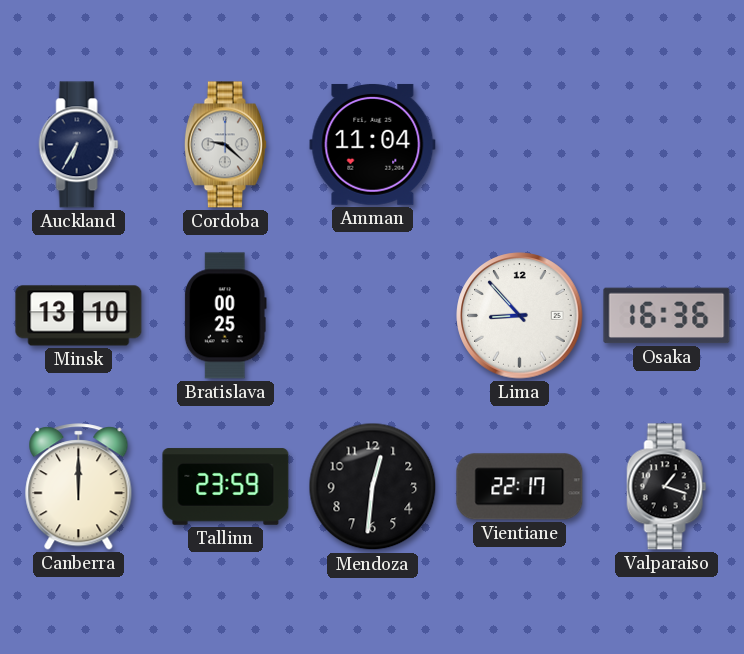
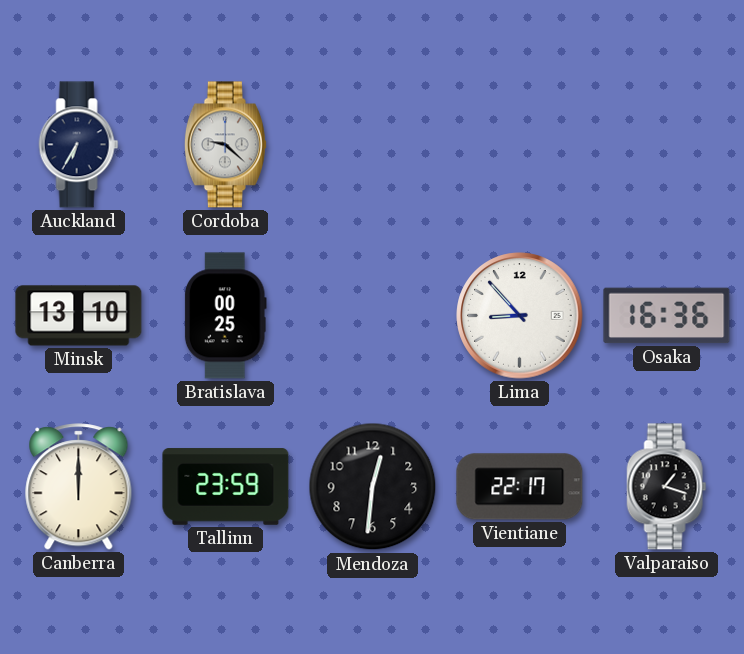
Amman: 11:04 -> none
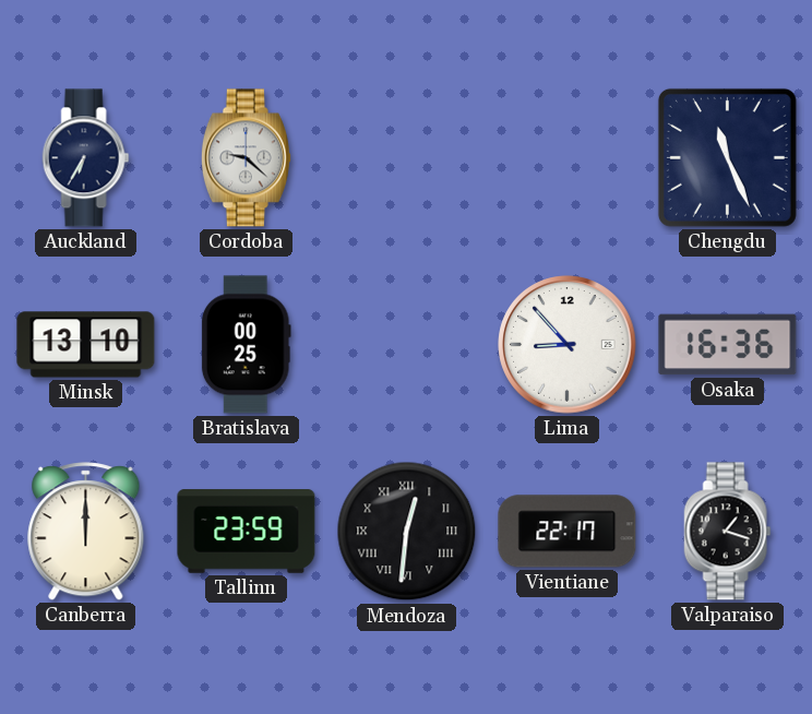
Chengdu: none -> 11:26
Mendoza numerals: Arabic -> Roman
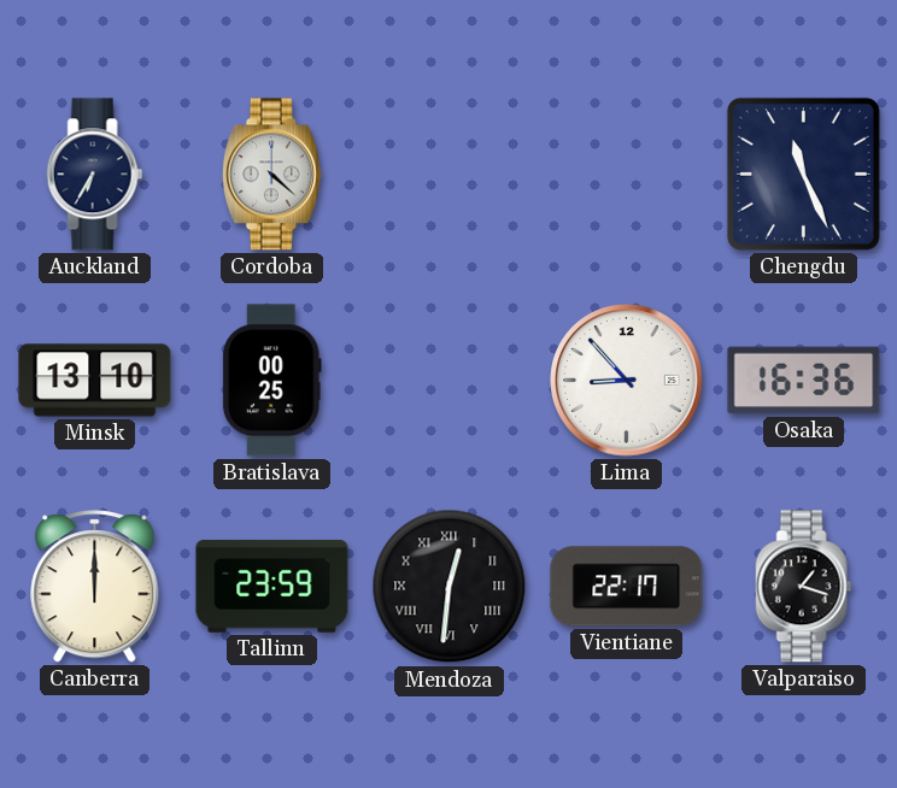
Cordoba: 9:22 -> 4:22
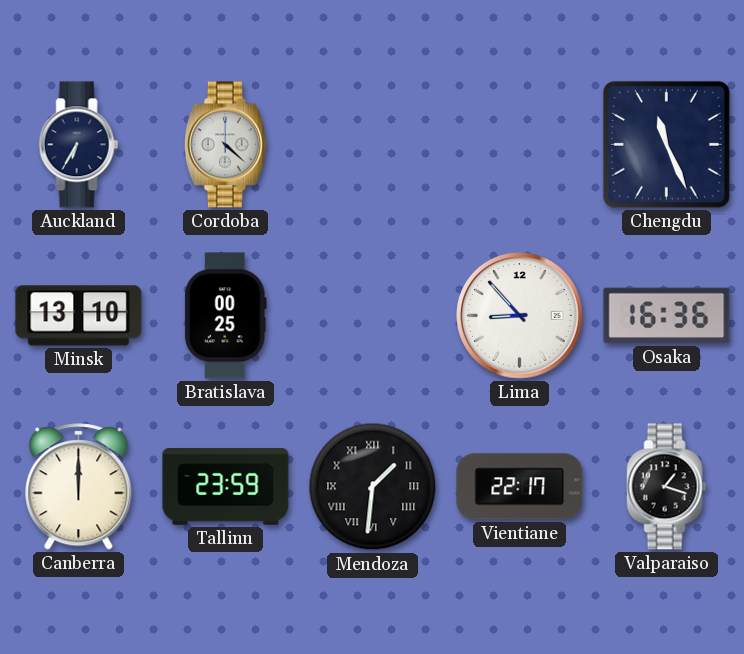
Mendoza: 12:31 -> 1:31
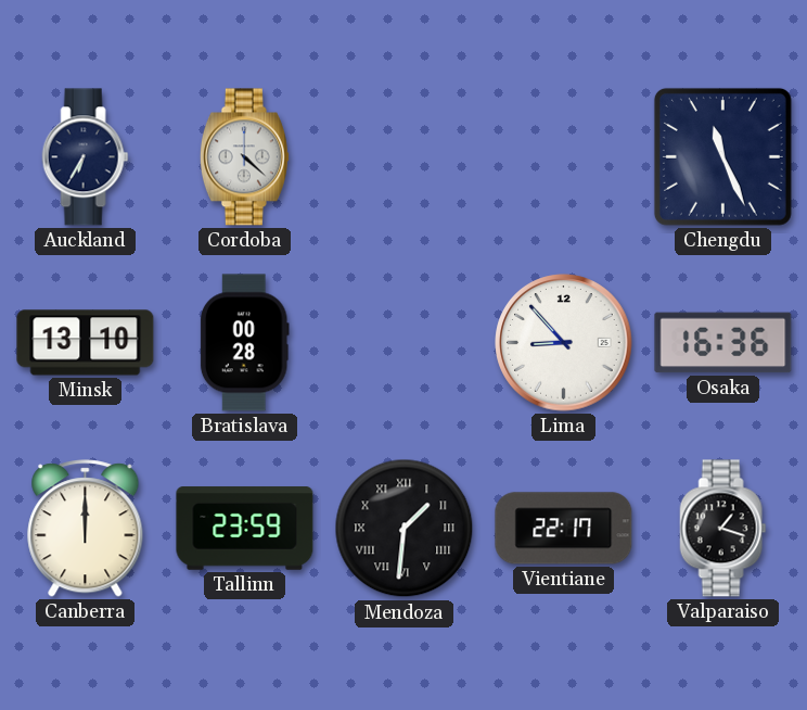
Bratislava: 00:25 -> 00:28
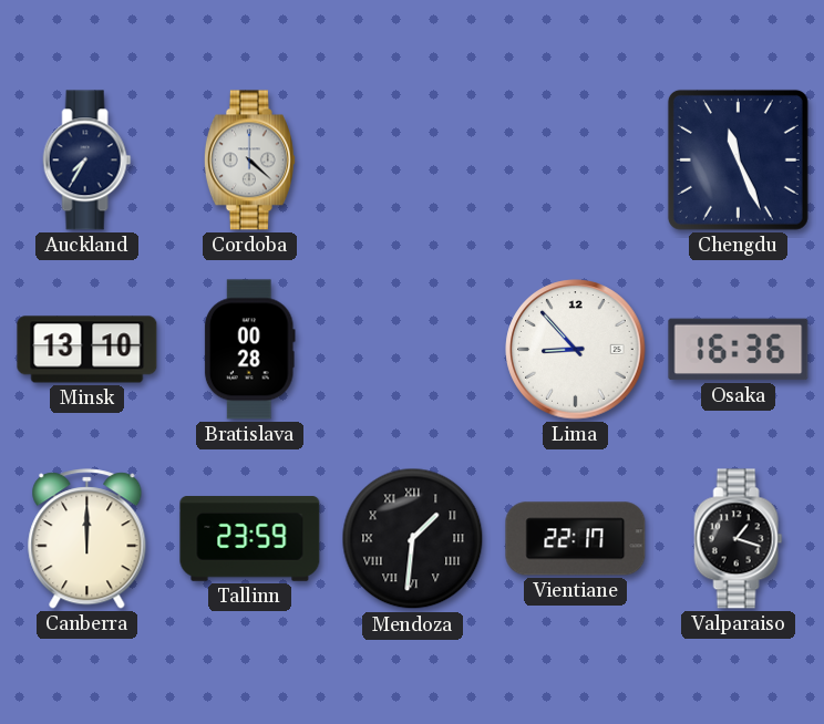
Auckland: 6:35 -> 7:35
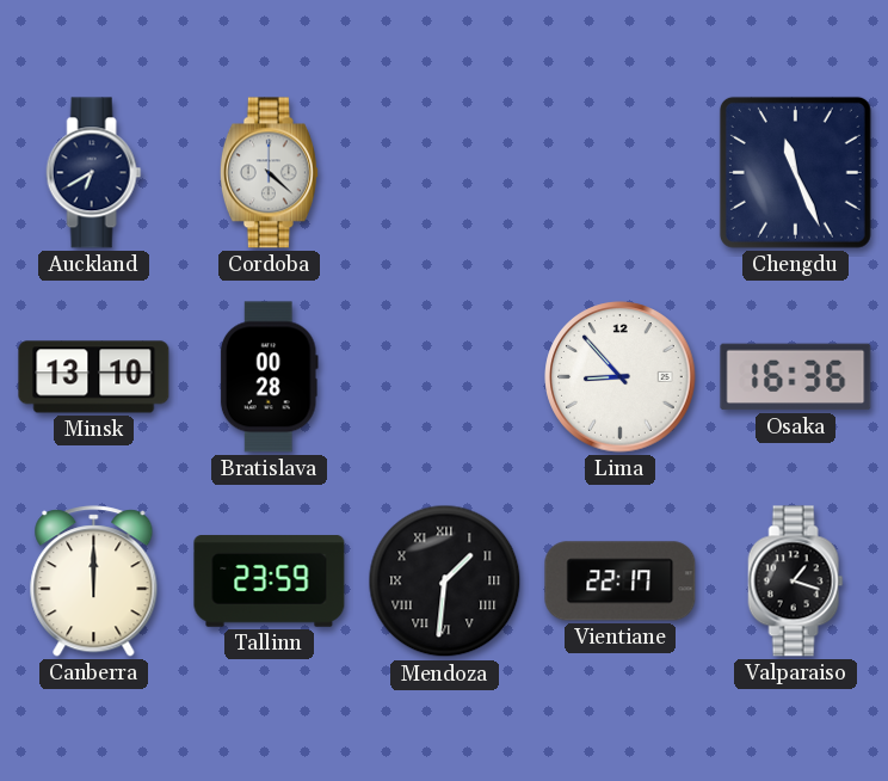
Auckland: 7:35 -> 6:40
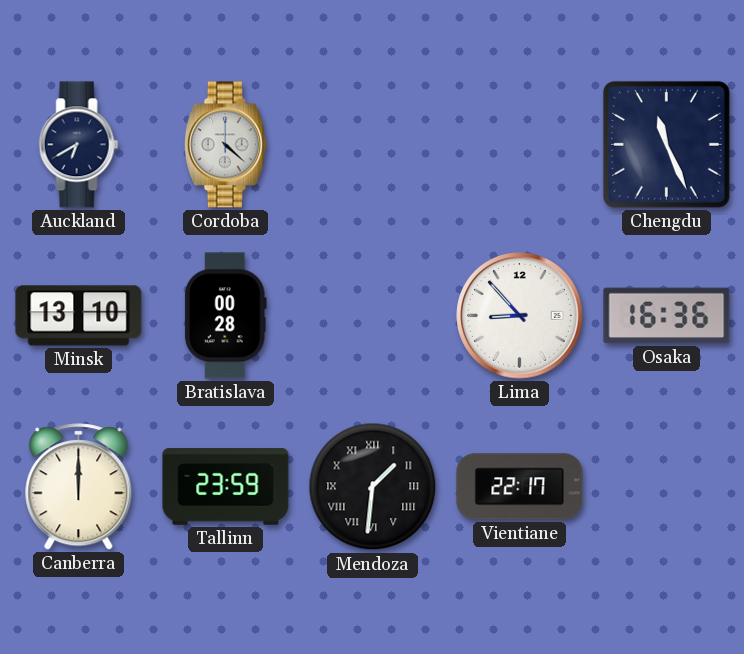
Valparaiso: 1:18 -> none
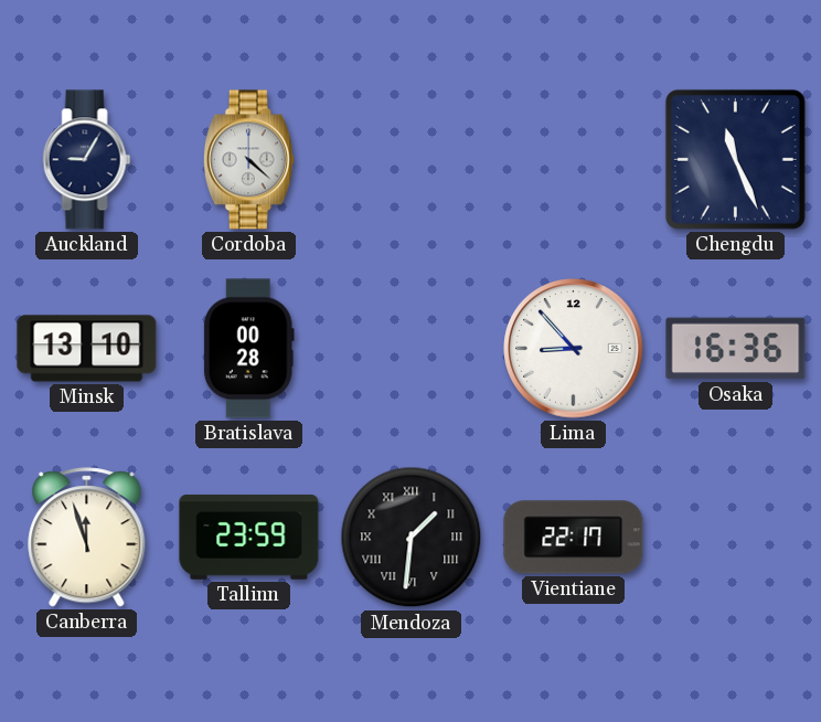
Auckland: 6:40 -> 9:05
Canberra: 12:00 -> 11:57
